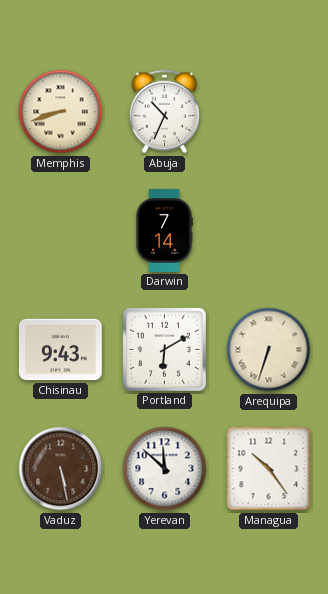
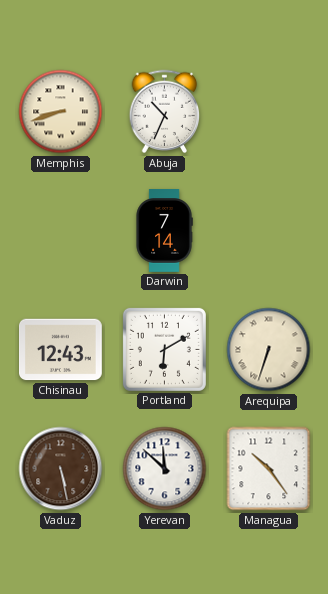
Chisinau: 9:43 -> 12:43
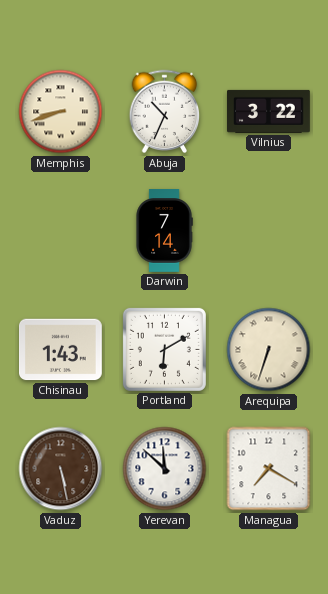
Vilnius: none -> 3:22
Chisinau: 12:43 -> 1:43
Managua: 10:24 -> 7:20
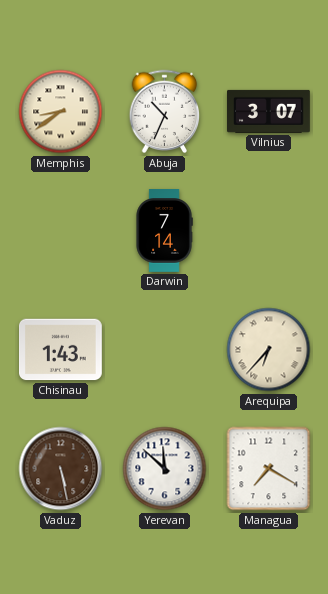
Memphis: 8:42 -> 8:39
Vilnius: 3:22 -> 3:07
Portland: 6:10 -> none
Arequipa: 6:33 -> 6:37
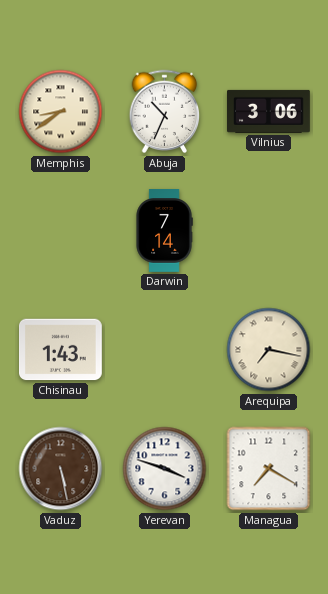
Vilnius: 3:07 -> 3:06
Arequipa: 6:37 -> 7:17
Yerevan: 11:52 -> 3:48
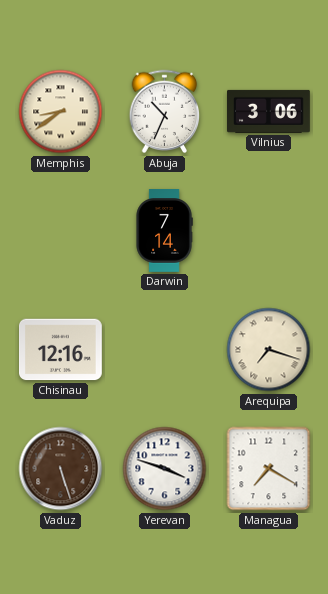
Chisinau: 1:43 -> 12:16
Arequipa: 7:17 -> 7:18
Vaduz: 5:28 -> 5:27
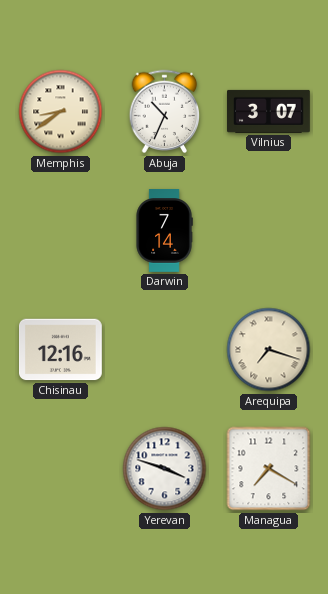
Vilnius: 3:06 -> 3:07
Vaduz: 5:27 -> none
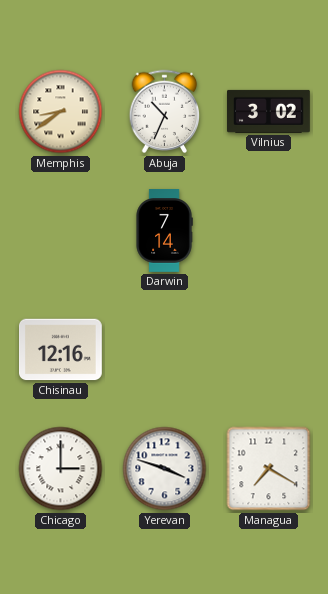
Vilnius: 3:07 -> 3:02
Arequipa: 7:18 -> none
Chicago: none -> 3:00
